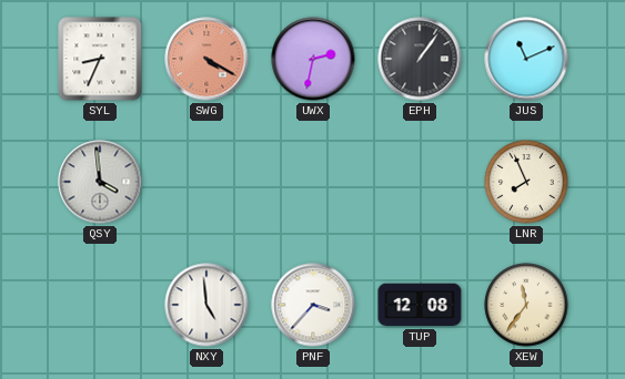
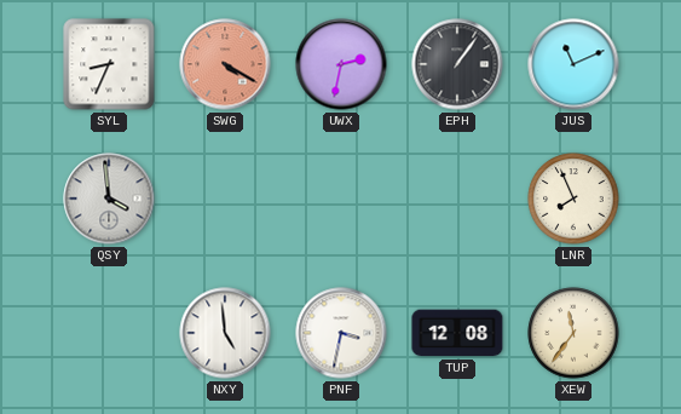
PNF: 3:37 -> 3:32
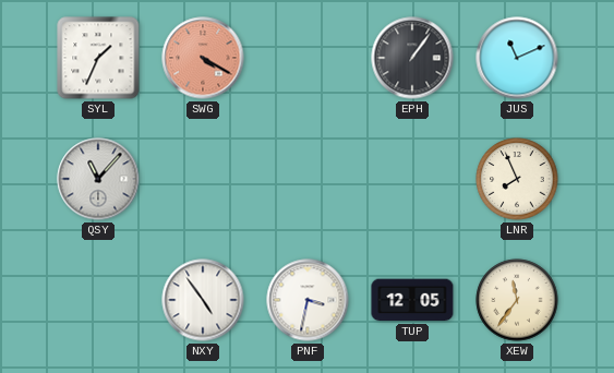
SYL: 8:34 -> 1:34
UWX: 2:32 -> none
QSY: 3:59 -> 11:07
NXY: 4:59 -> 4:54
TUP: 12:08 -> 12:05
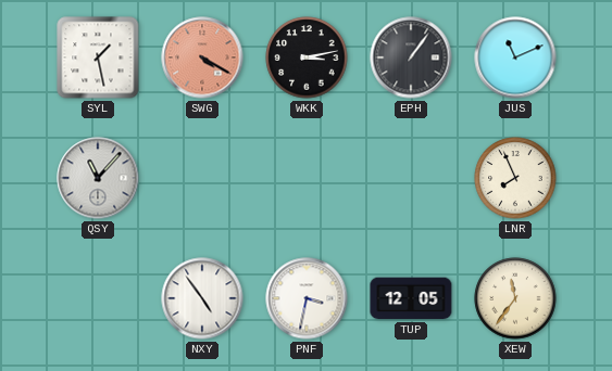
SYL: 1:34 -> 1:28
WKK: none -> 3:13
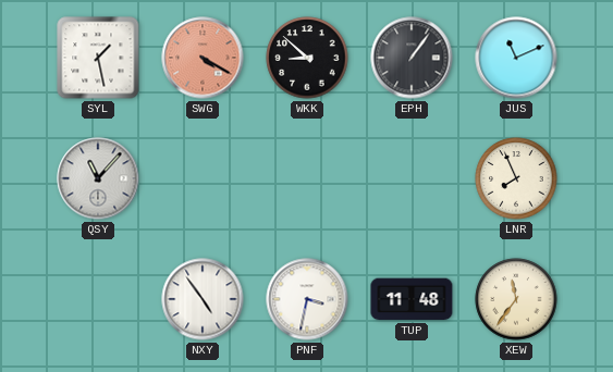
WKK: 3:13 -> 8:52
TUP: 12:05 -> 11:48
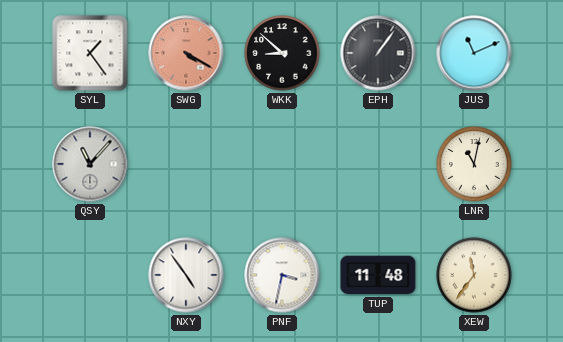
SYL: 1:28 -> 1:24
LNR: 7:56 -> 11:02
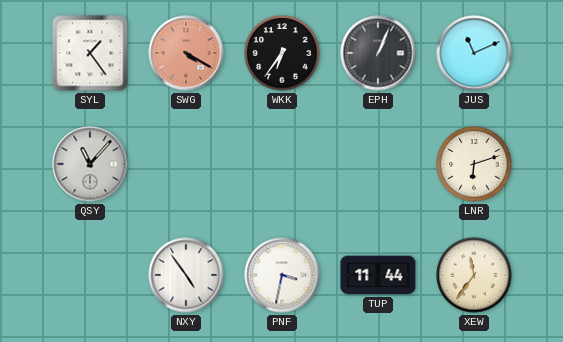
WKK: 8:52 -> 6:36
EPH: 1:06 -> 1:04
LNR: 11:02 -> 6:12
TUP: 11:48 -> 11:44
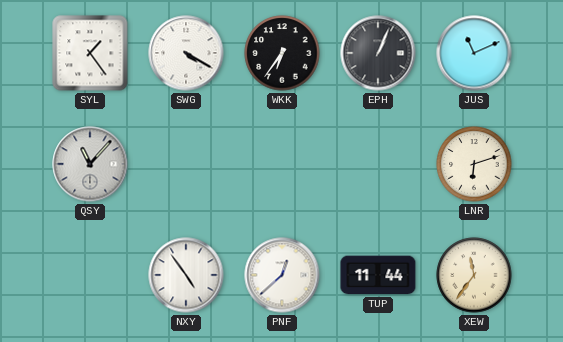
SWG dial: salmon -> white
PNF: 3:32 -> 12:38
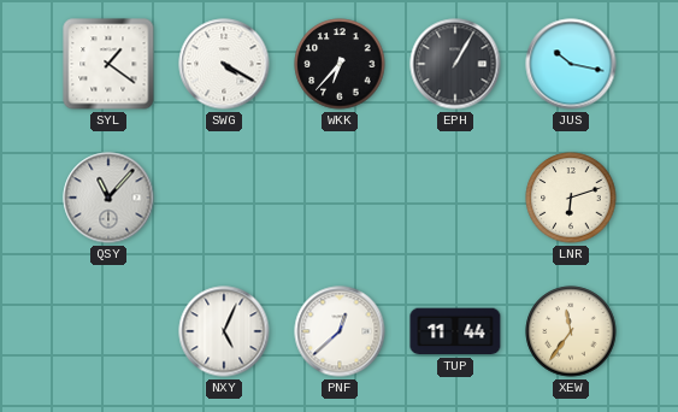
SYL: 1:24 -> 1:21
WKK: 6:36 -> 6:37
EPH: 1:04 -> 1:05
JUS: 11:11 -> 10:17
NXY: 4:54 -> 5:04
